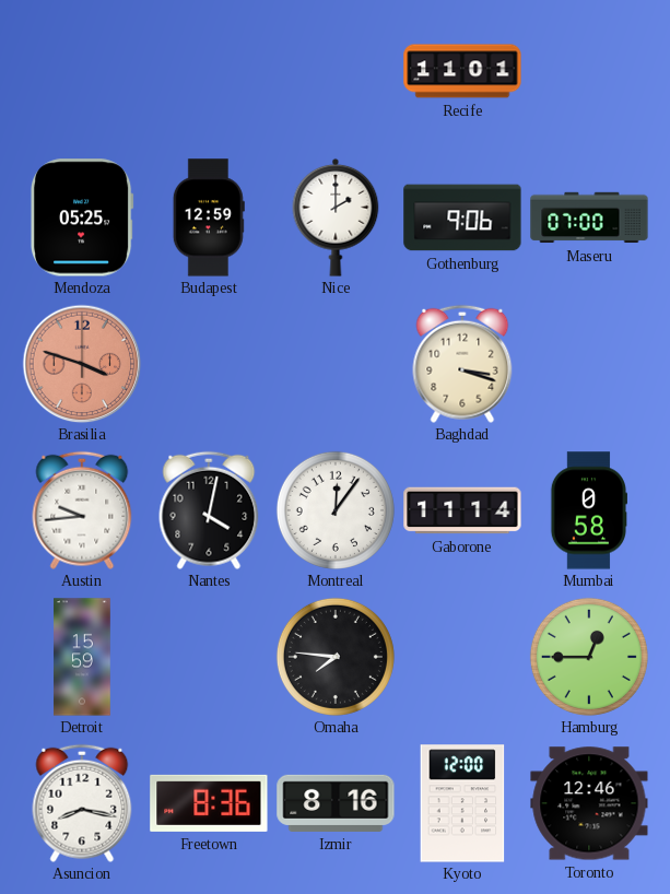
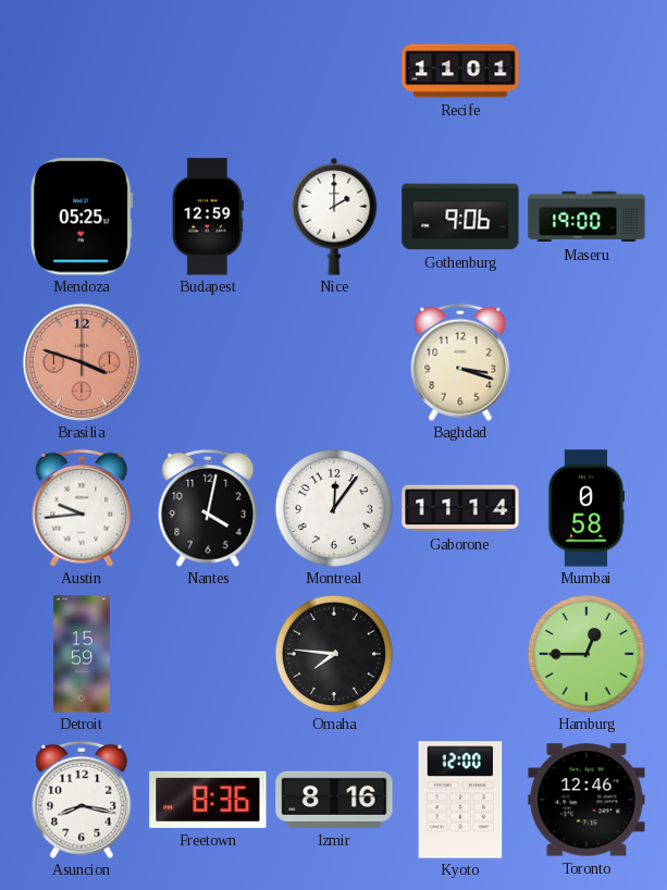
Maseru: 07:00 -> 19:00
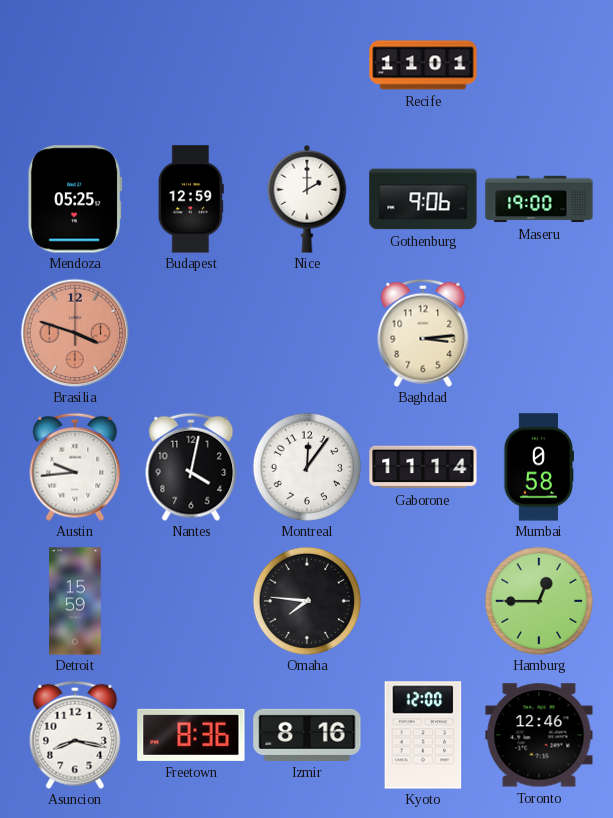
Baghdad: 3:18 -> 3:14
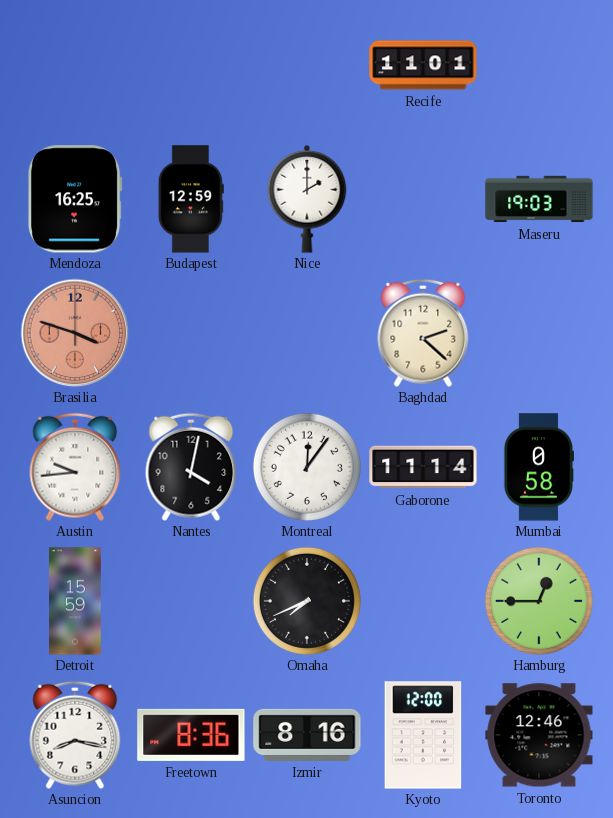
Mendoza: 05:25 -> 16:25
Gothenburg: 9:06 -> none
Maseru: 19:00 -> 19:03
Baghdad: 3:14 -> 2:22
Omaha: 7:46 -> 7:41
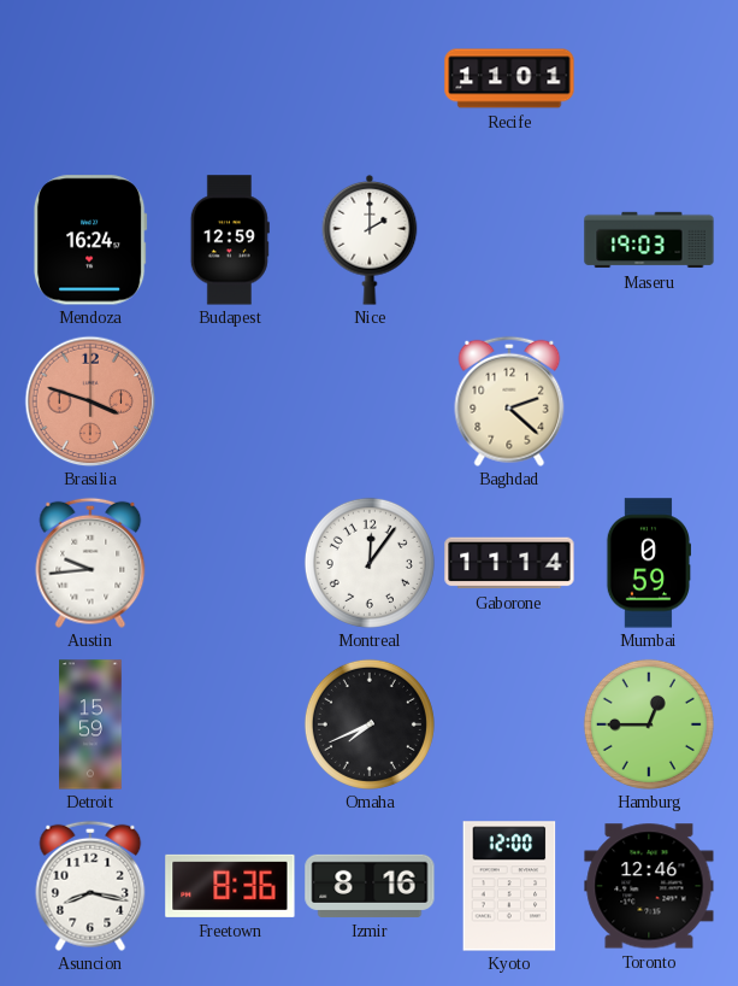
Mendoza: 16:25 -> 16:24
Nantes: 4:02 -> none
Mumbai: 0:58 -> 0:59
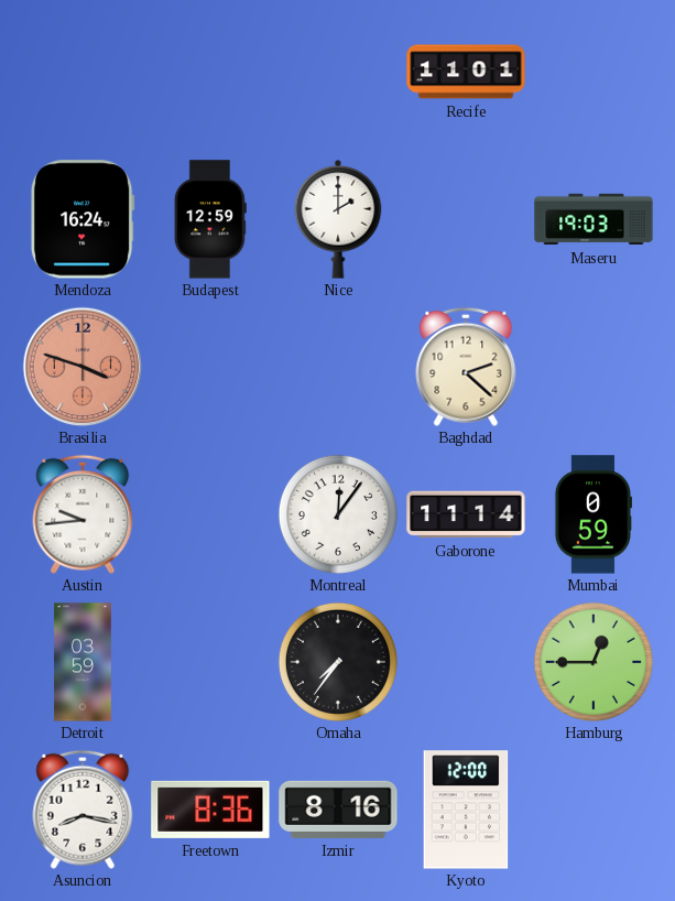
Detroit: 15:59 -> 03:59
Omaha: 7:41 -> 7:36
Toronto: 12:46 -> none
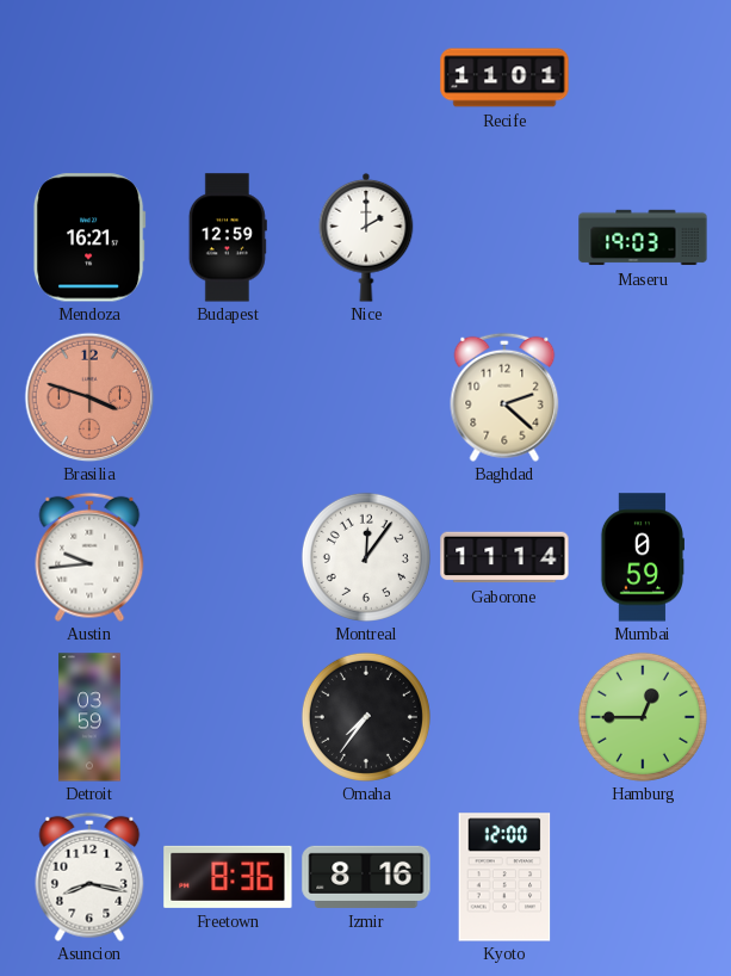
Mendoza: 16:24 -> 16:21
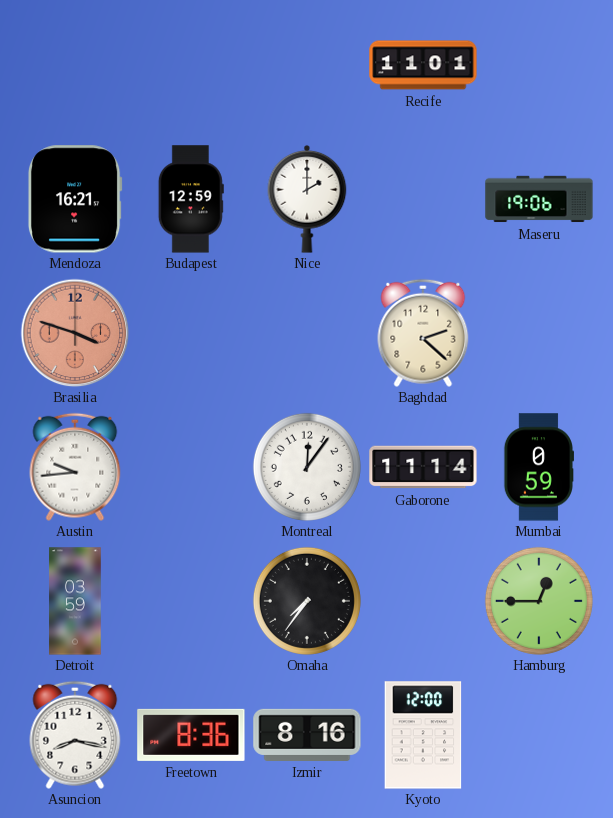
Maseru: 19:03 -> 19:06
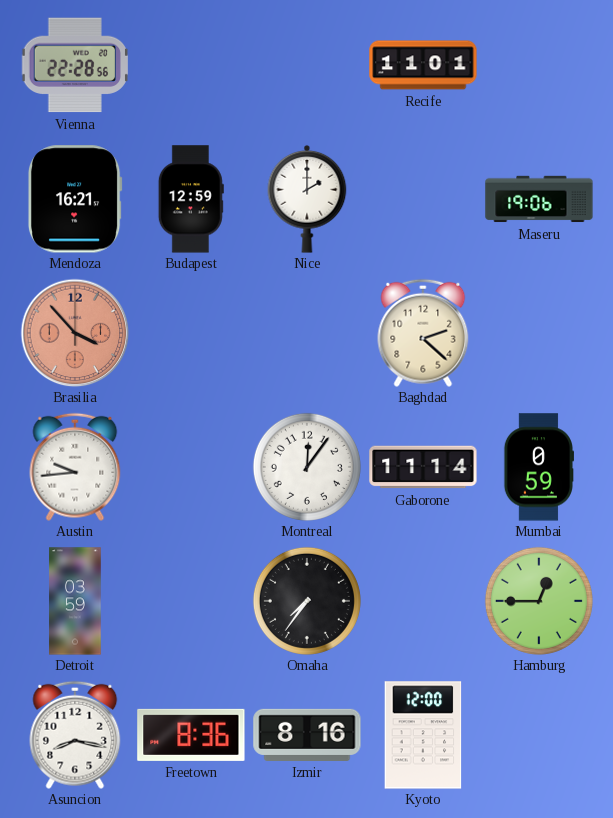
Vienna: none -> 22:28
Brasilia: 3:48 -> 3:53
